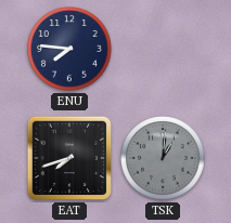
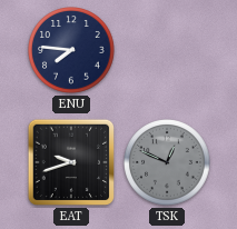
EAT: 7:42 -> 9:42
TSK: 1:01 -> 12:49
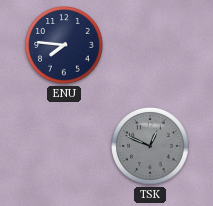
EAT: 9:42 -> none
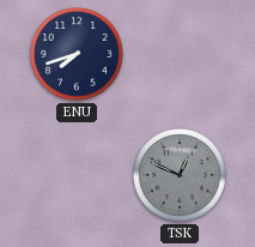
ENU: 7:46 -> 7:42
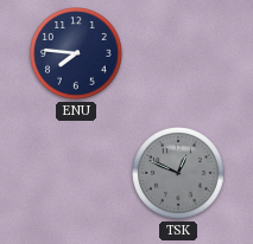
ENU: 7:42 -> 7:46
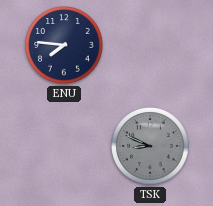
TSK: 12:49 -> 8:49
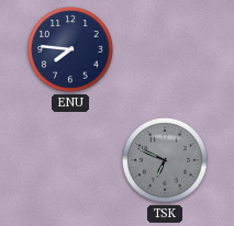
TSK: 8:49 -> 6:49
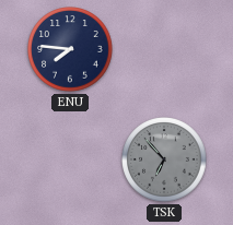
TSK: 6:49 -> 6:53
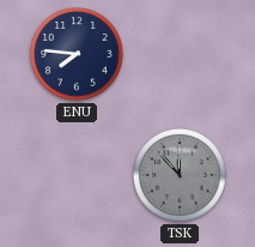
TSK: 6:53 -> 11:53
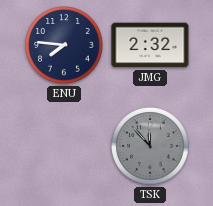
JMG: none -> 2:32
